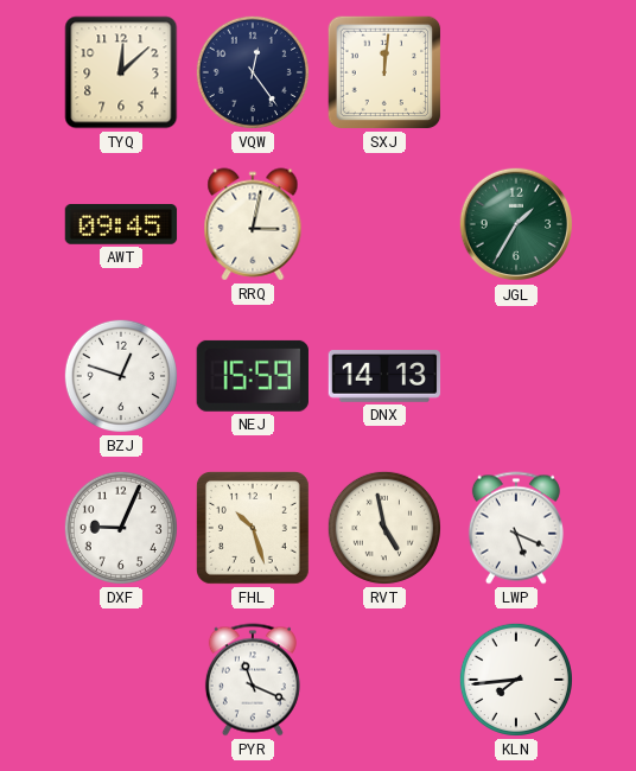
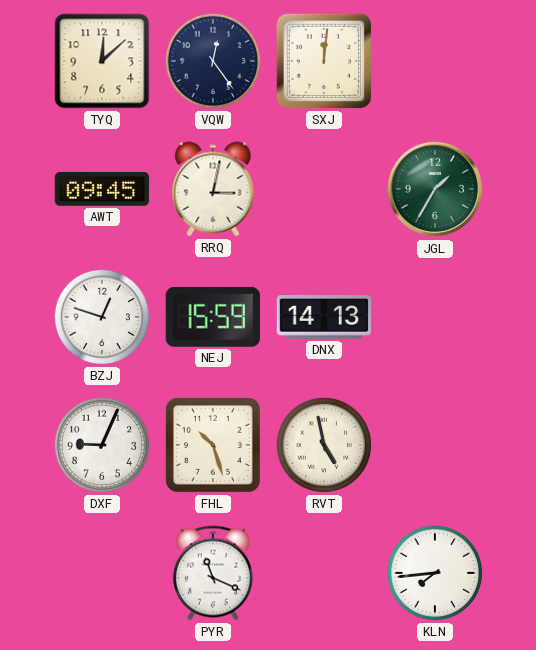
LWP: 5:19 -> none
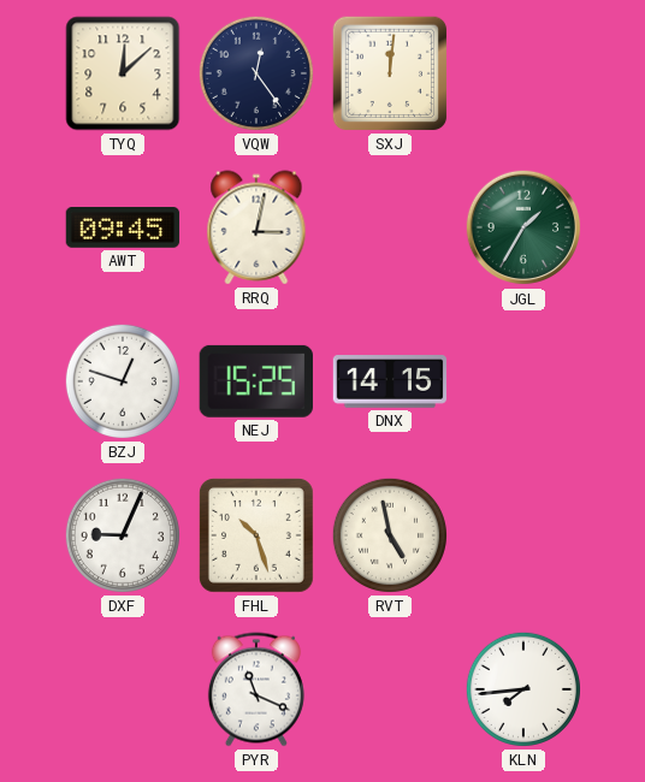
NEJ: 15:59 -> 15:25
DNX: 14:13 -> 14:15
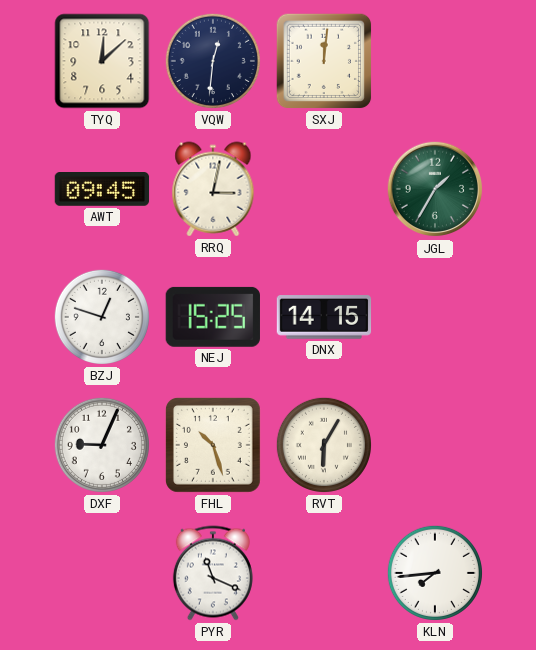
VQW: 12:24 -> 12:31
RVT: 4:58 -> 6:05
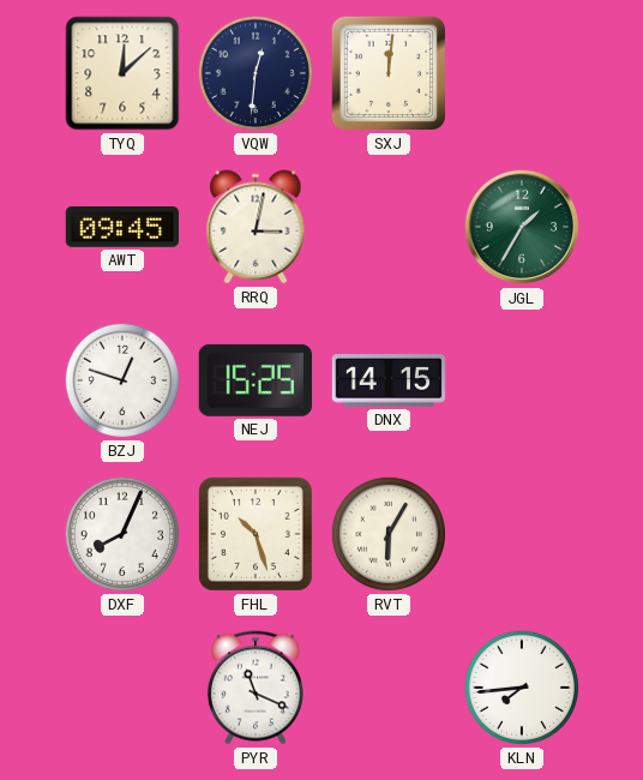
DXF: 9:04 -> 8:04
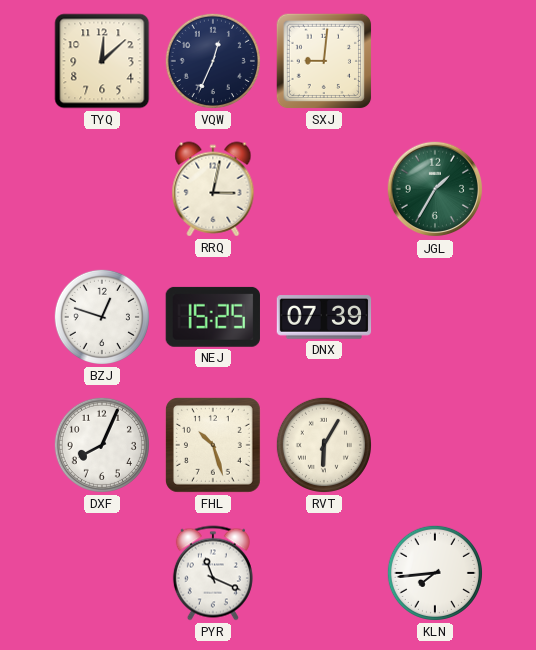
VQW: 12:31 -> 12:34
SXJ: 12:01 -> 9:01
AWT: 09:45 -> none
DNX: 14:15 -> 07:39
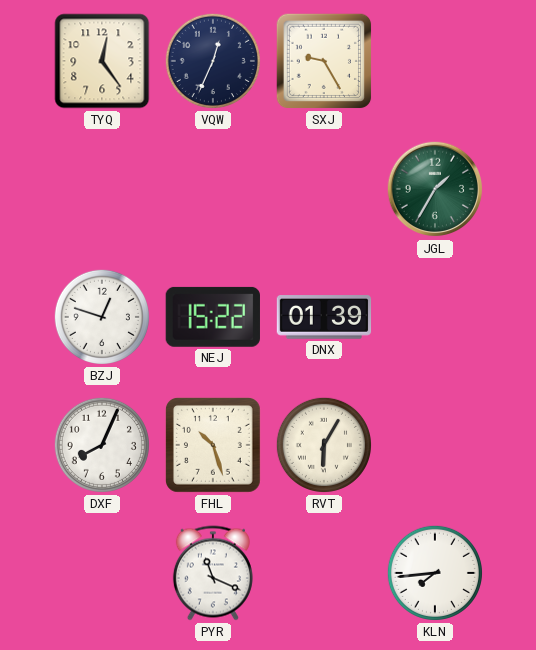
TYQ: 12:08 -> 12:24
SXJ: 9:01 -> 9:25
RRQ: 3:02 -> none
NEJ: 15:25 -> 15:22
DNX: 07:39 -> 01:39
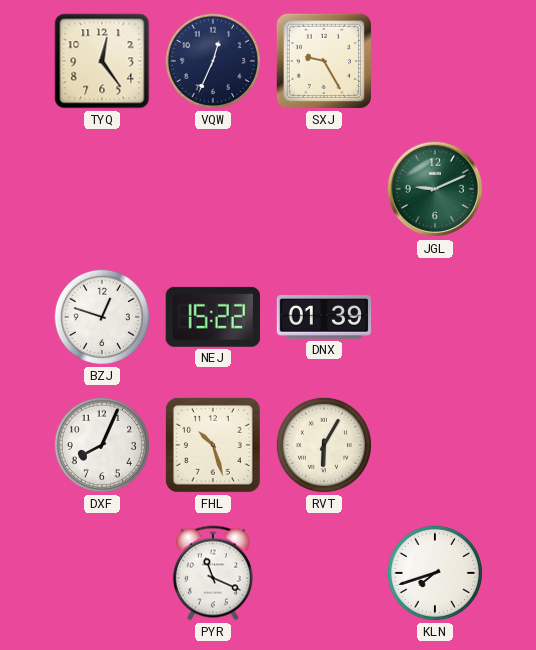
JGL: 1:35 -> 9:11
KLN: 7:44 -> 7:42
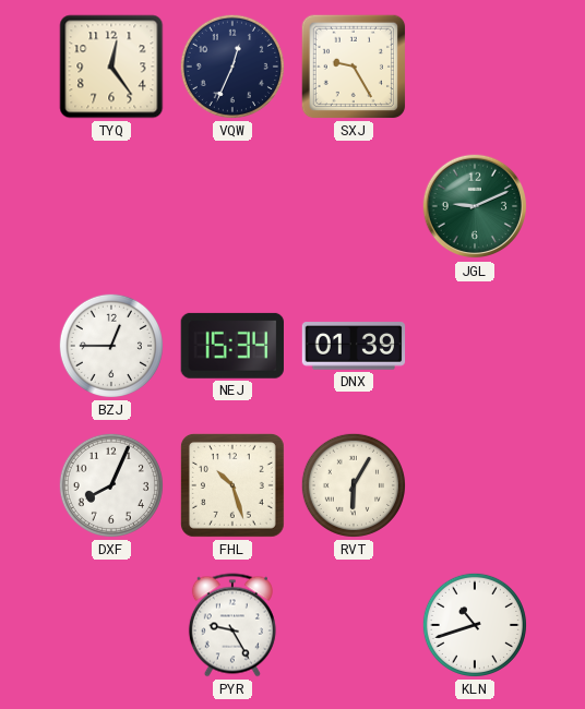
BZJ: 12:48 -> 12:45
NEJ: 15:22 -> 15:34
PYR: 11:19 -> 9:25
KLN: 7:42 -> 10:42
